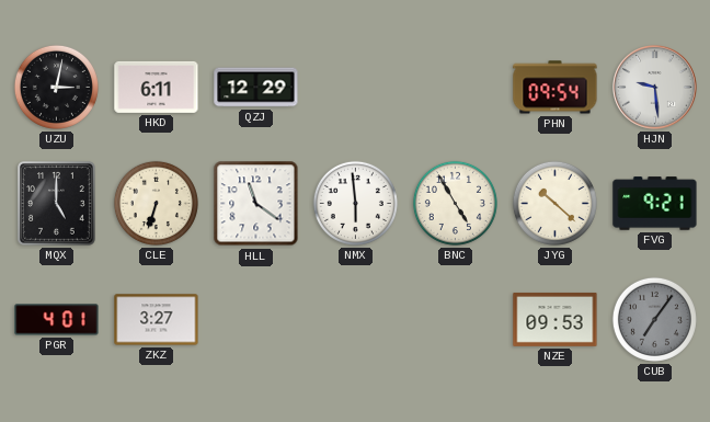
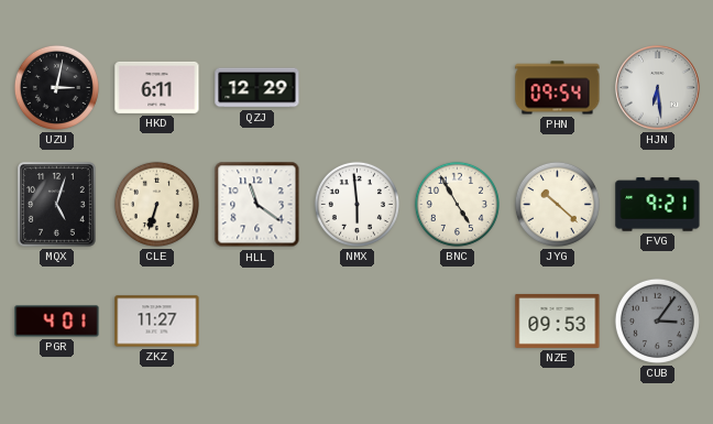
HJN: 9:29 -> 6:29
MQX: 5:00 -> 5:03
ZKZ: 3:27 -> 11:27
CUB: 7:06 -> 3:06
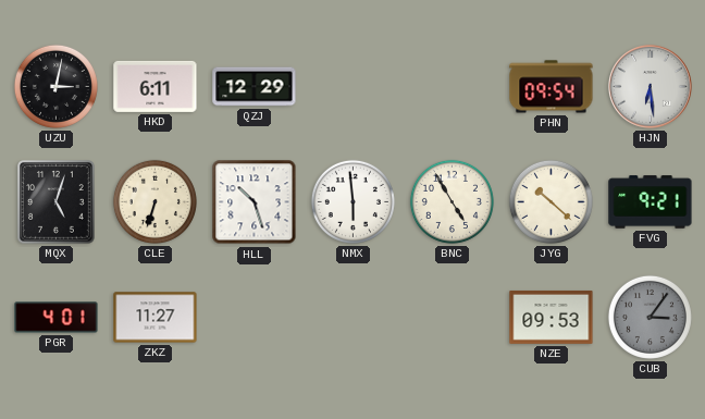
HLL: 11:21 -> 10:27
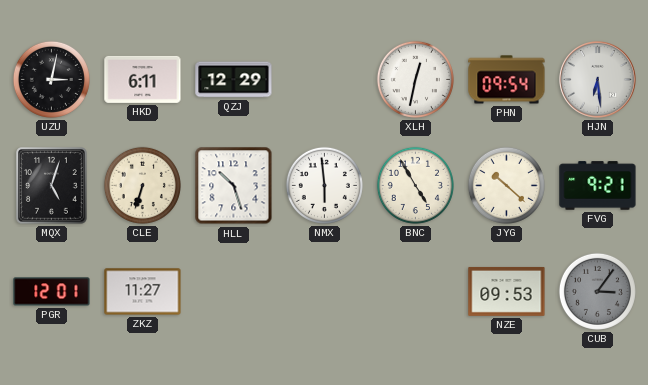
XLH: none -> 12:32
PGR: 4:01 -> 12:01
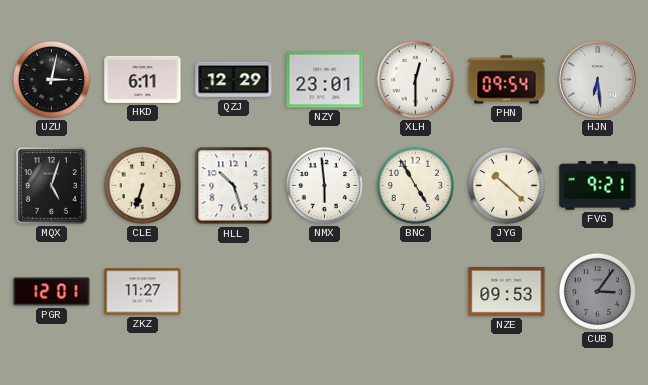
NZY: none -> 23:01
XLH: 12:32 -> 12:30
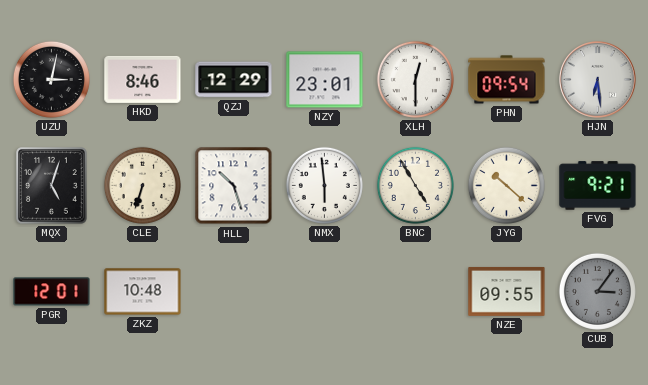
HKD: 6:11 -> 8:46
ZKZ: 11:27 -> 10:48
NZE: 09:53 -> 09:55
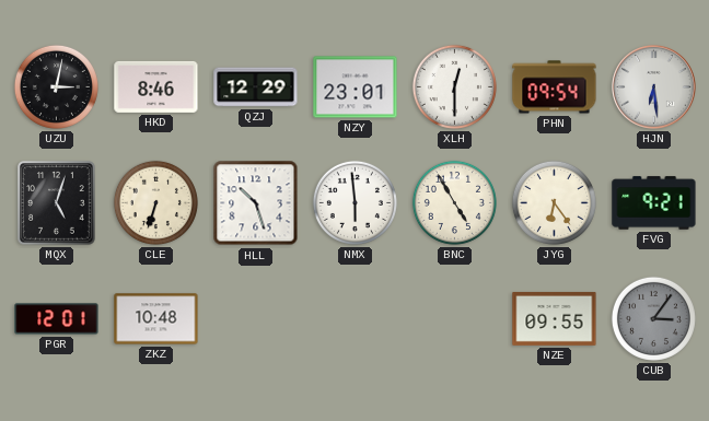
JYG: 10:22 -> 6:24
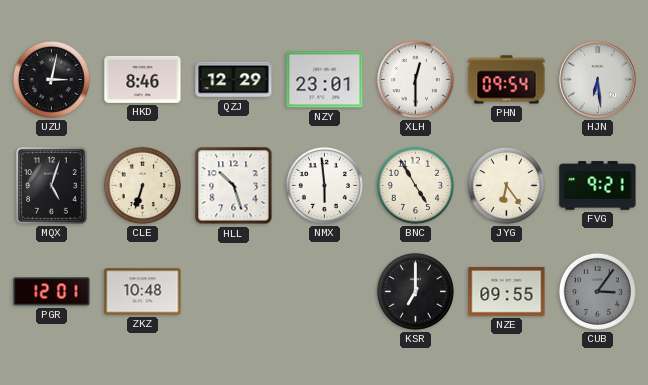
KSR: none -> 7:00
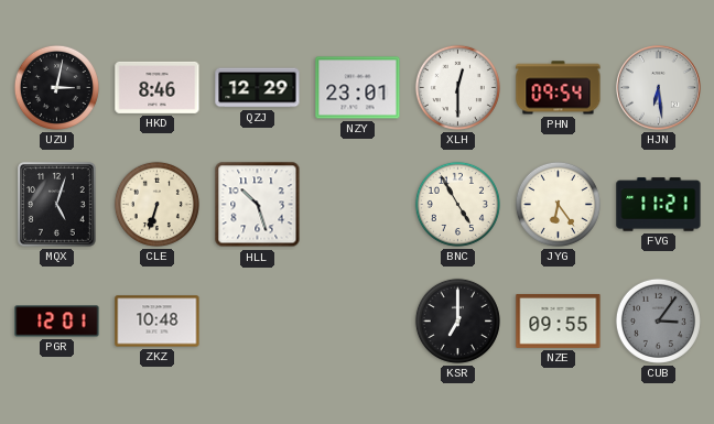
NMX: 5:59 -> none
FVG: 9:21 -> 11:21
